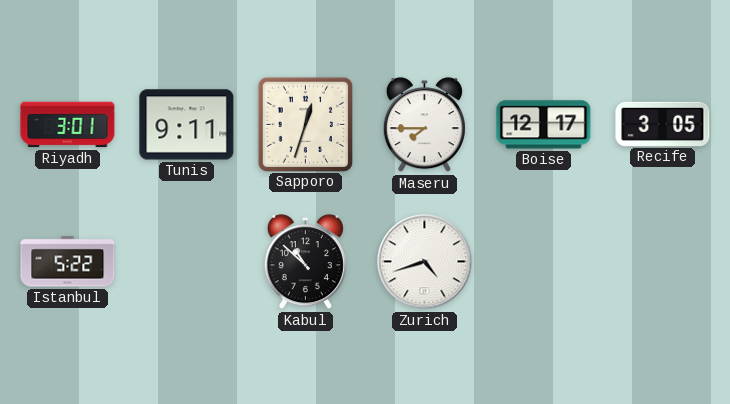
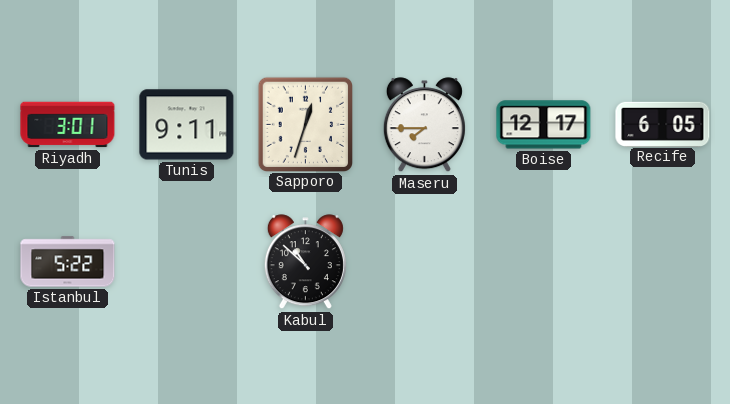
Recife: 3:05 -> 6:05
Zurich: 4:42 -> none
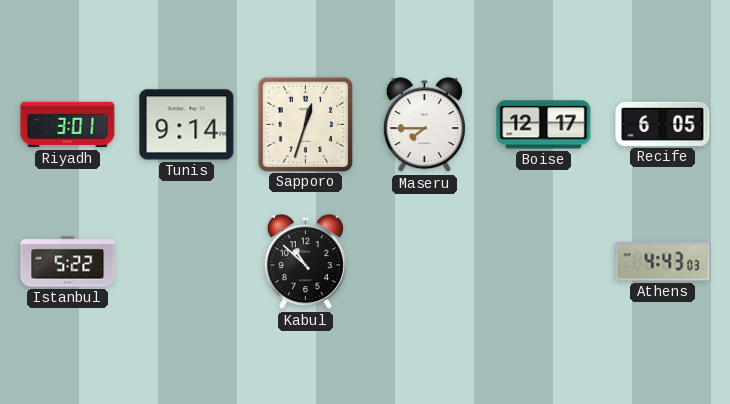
Tunis: 9:11 -> 9:14
Athens: none -> 4:43
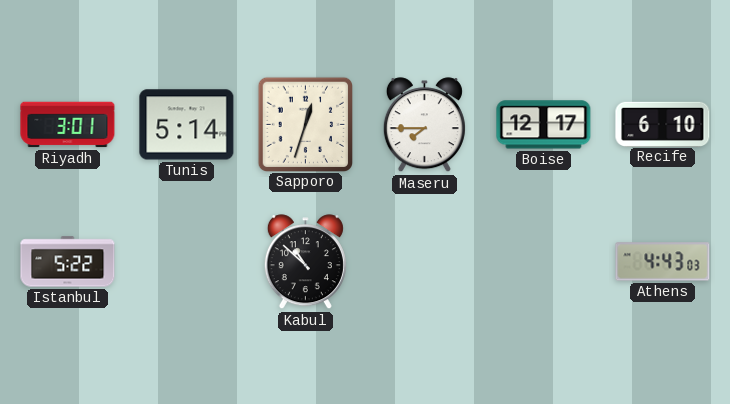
Tunis: 9:14 -> 5:14
Recife: 6:05 -> 6:10
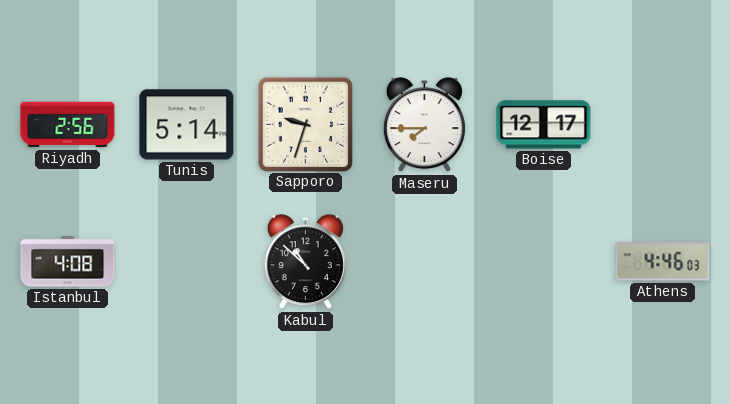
Riyadh: 3:01 -> 2:56
Sapporo: 12:33 -> 9:33
Recife: 6:10 -> none
Istanbul: 5:22 -> 4:08
Athens: 4:43 -> 4:46
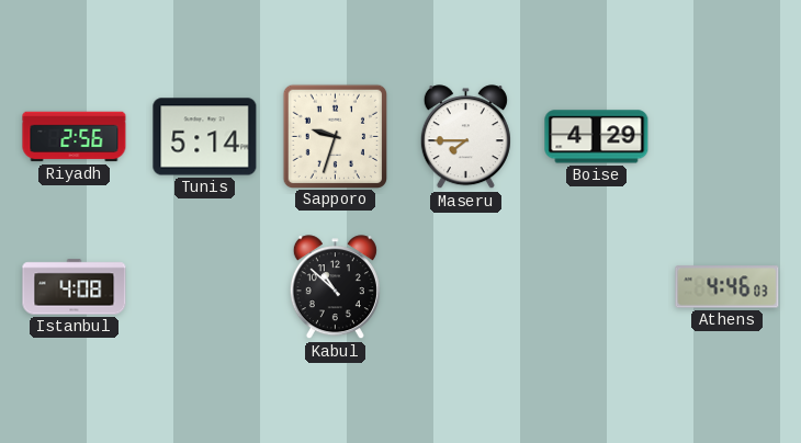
Boise: 12:17 -> 4:29
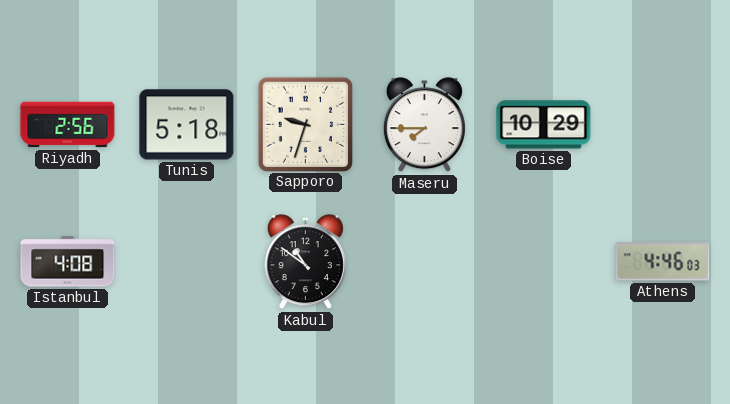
Tunis: 5:14 -> 5:18
Boise: 4:29 -> 10:29
Kabul: 10:52 -> 10:51
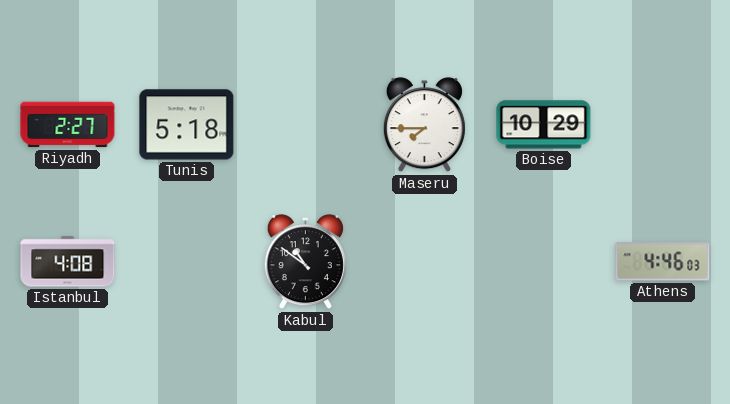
Riyadh: 2:56 -> 2:27
Sapporo: 9:33 -> none
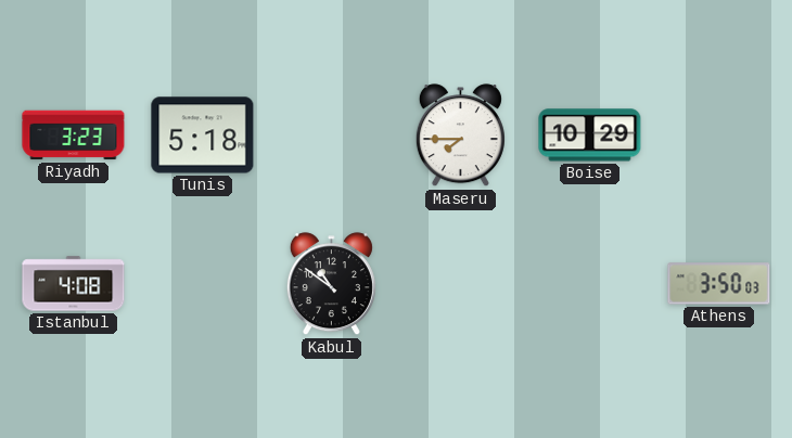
Riyadh: 2:27 -> 3:23
Athens: 4:46 -> 3:50
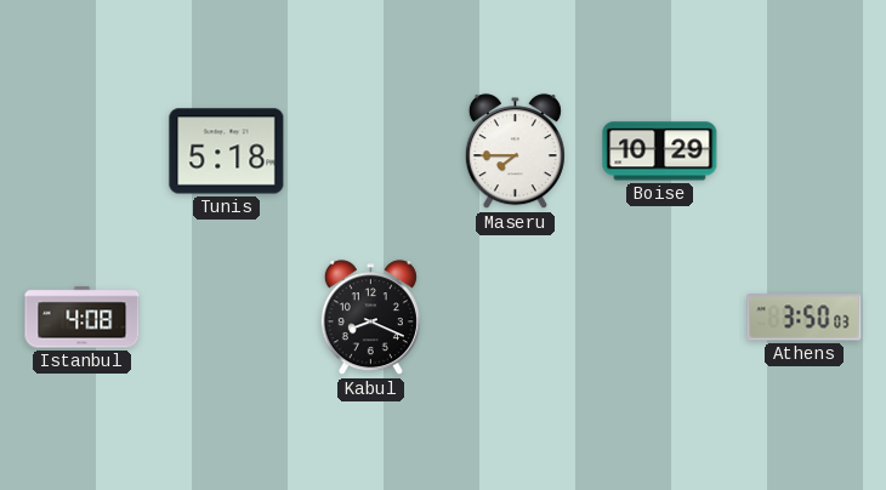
Riyadh: 3:23 -> none
Kabul: 10:51 -> 8:19
